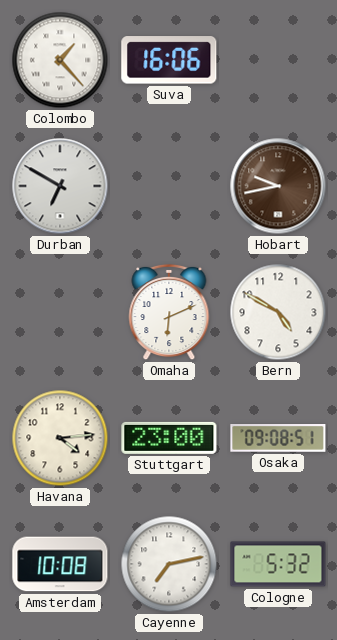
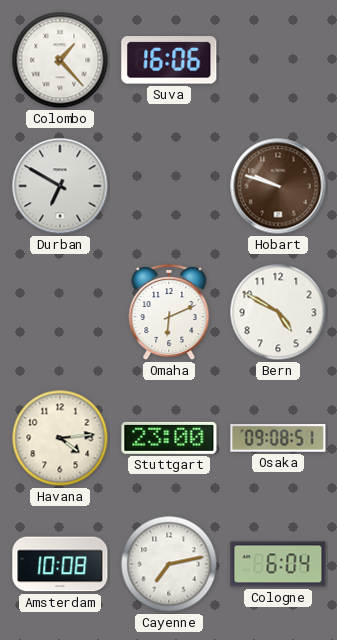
Hobart: 9:43 -> 9:48
Cologne: 5:32 -> 6:04
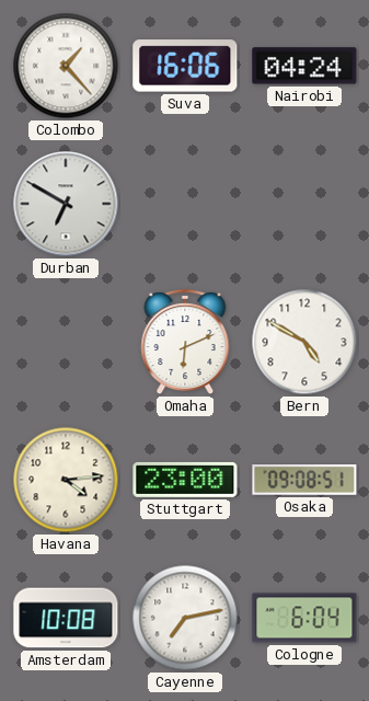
Nairobi: none -> 04:24
Hobart: 9:48 -> none
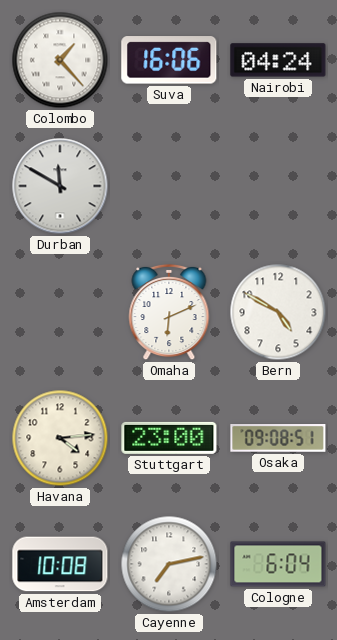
Durban: 6:50 -> 11:50
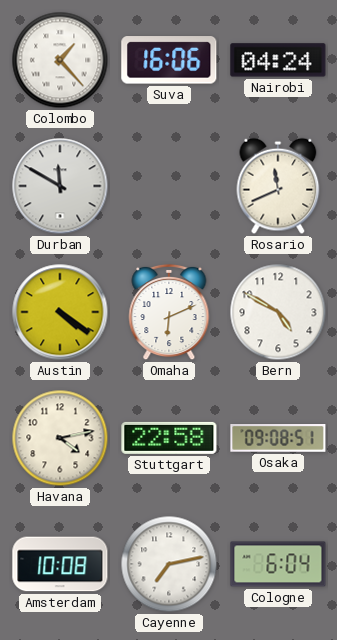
Rosario: none -> 11:41
Austin: none -> 4:21
Havana: 4:14 -> 4:13
Stuttgart: 23:00 -> 22:58
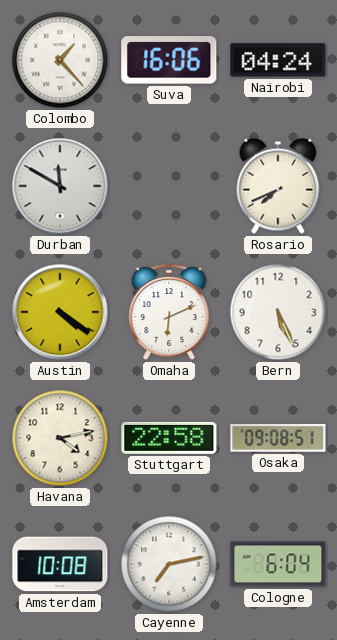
Rosario: 11:41 -> 7:41
Bern: 4:50 -> 5:26
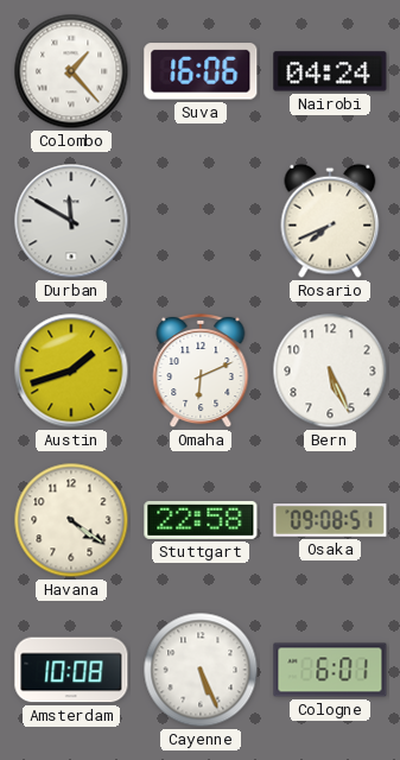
Austin: 4:21 -> 1:42
Havana: 4:13 -> 4:21
Cayenne: 7:13 -> 5:26
Cologne: 6:04 -> 6:01
